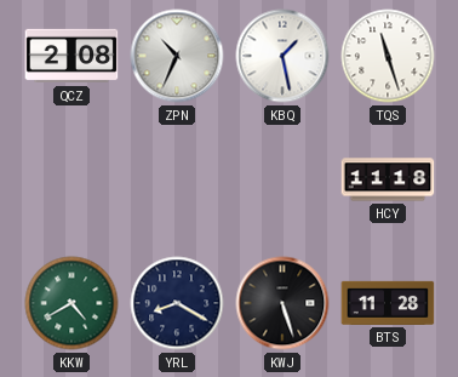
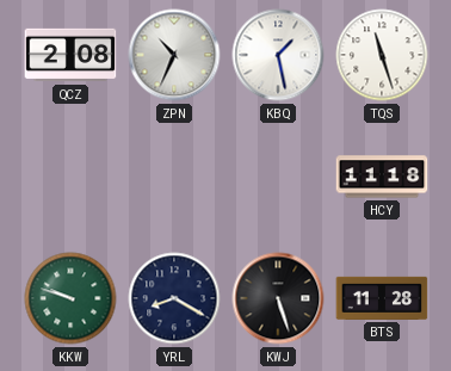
KKW: 4:40 -> 9:48
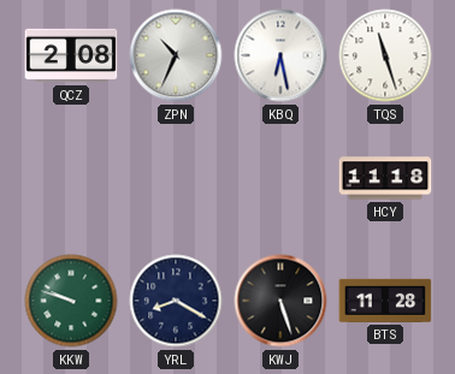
KBQ: 1:28 -> 6:28
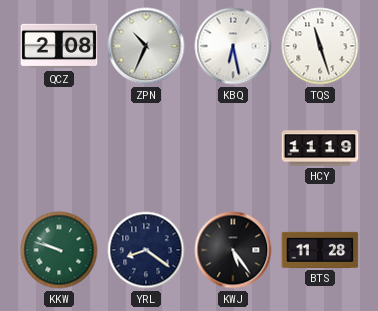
HCY: 11:18 -> 11:19
YRL: 8:20 -> 8:21
KWJ: 5:27 -> 5:24
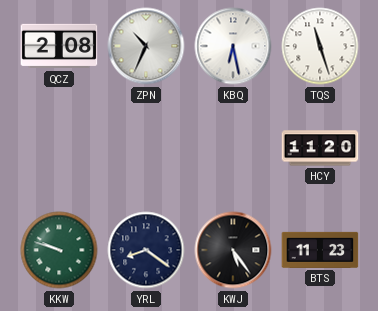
HCY: 11:19 -> 11:20
BTS: 11:28 -> 11:23
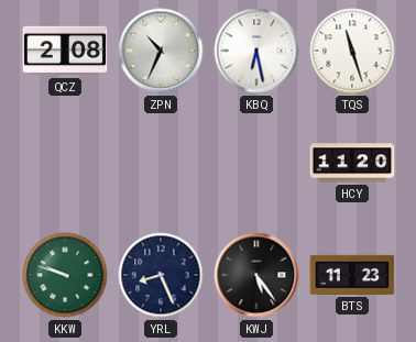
YRL: 8:21 -> 8:26
